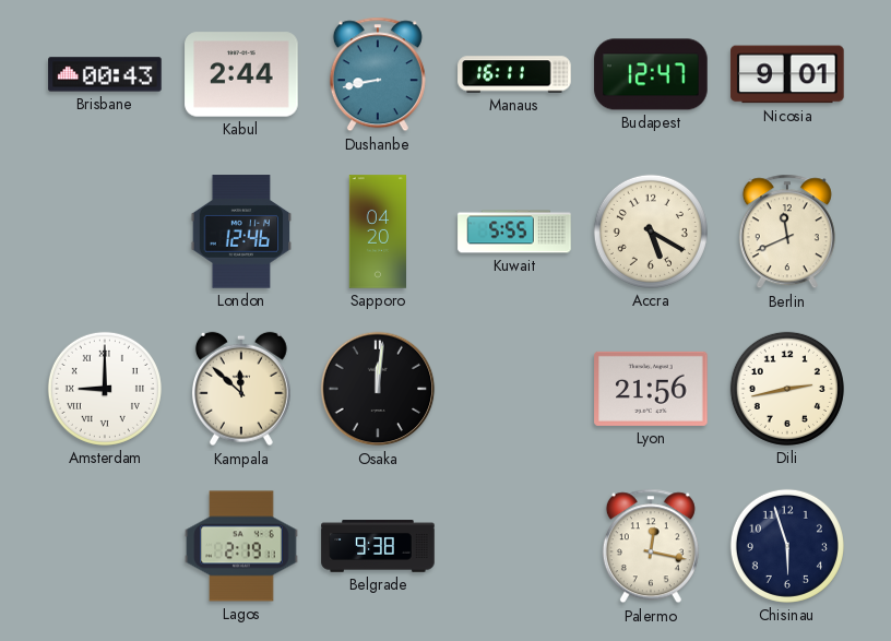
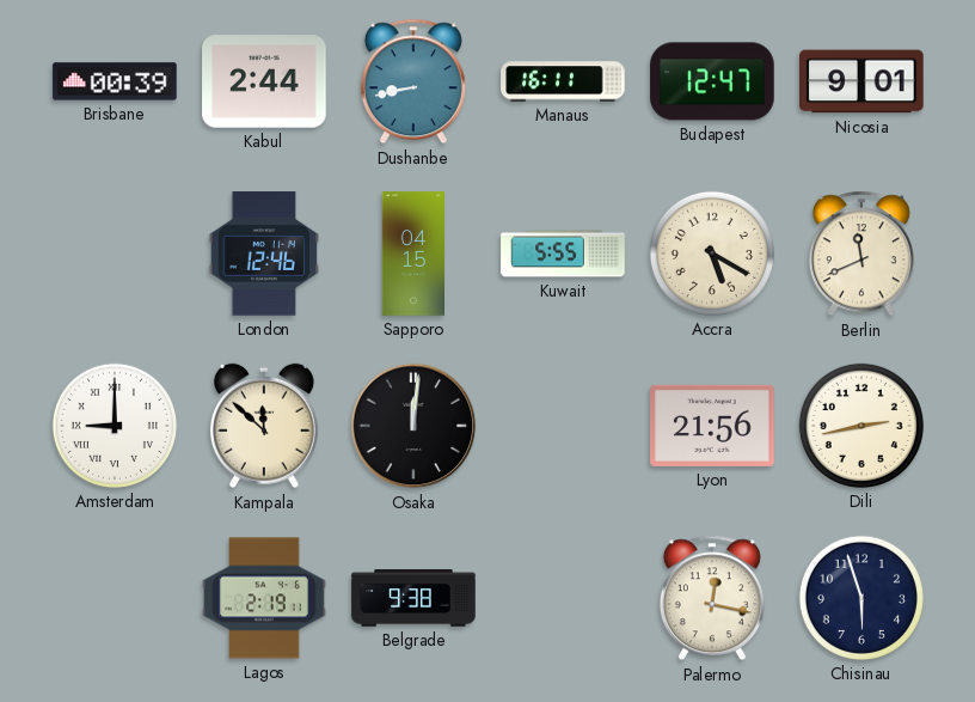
Brisbane: 00:43 -> 00:39
Sapporo: 04:20 -> 04:15
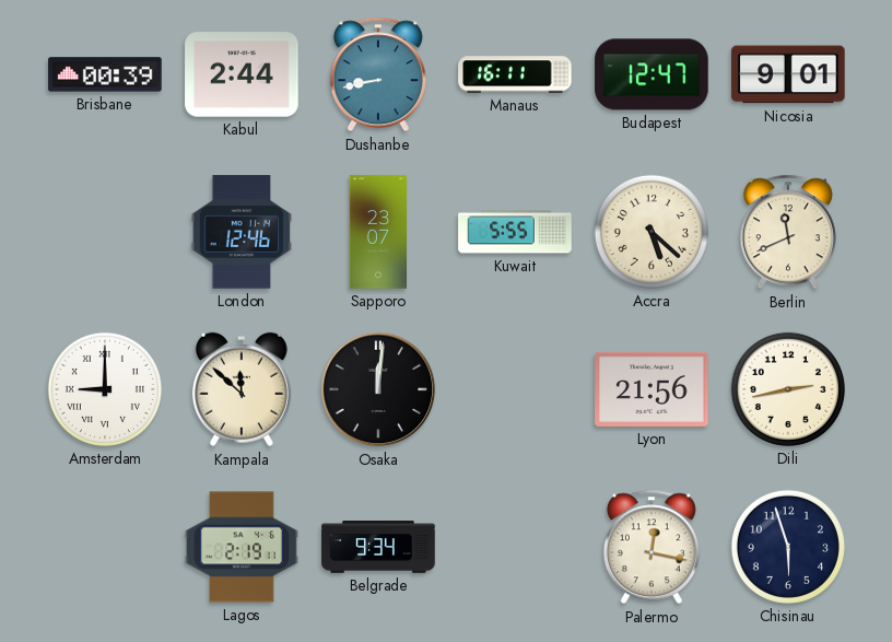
Sapporo: 04:15 -> 23:07
Accra: 5:20 -> 5:22
Belgrade: 9:38 -> 9:34
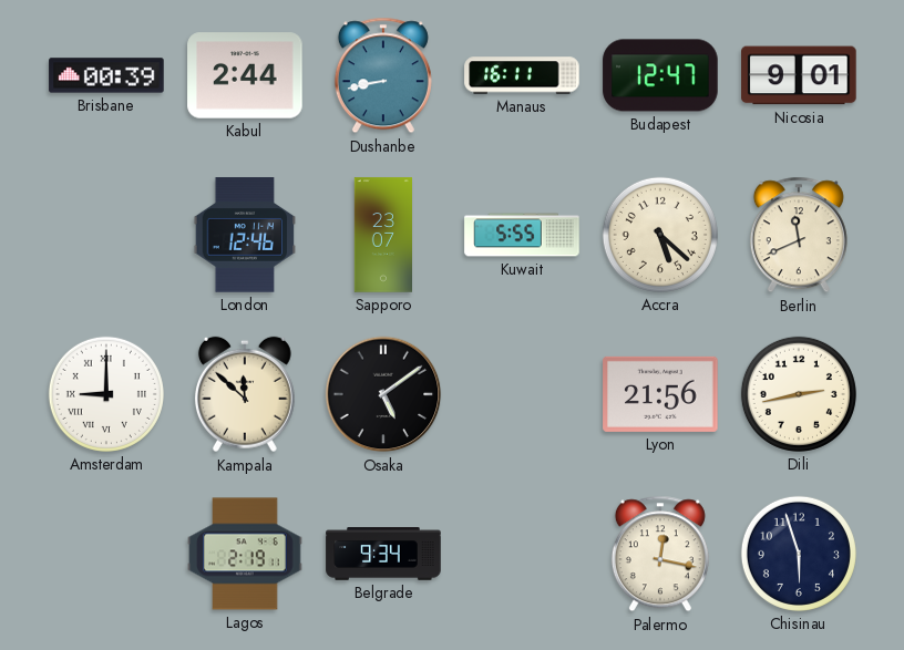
Osaka: 12:01 -> 5:09
